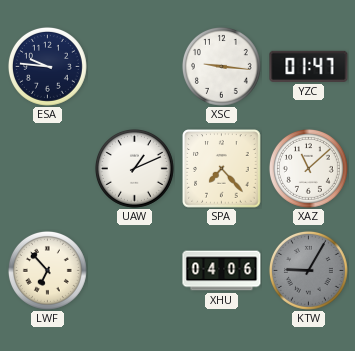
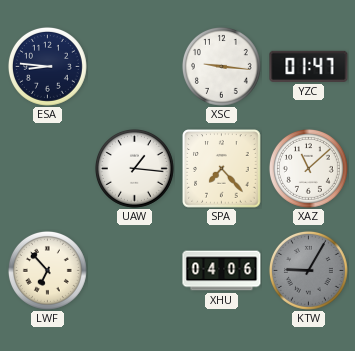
ESA: 9:46 -> 8:46
UAW: 1:11 -> 1:16
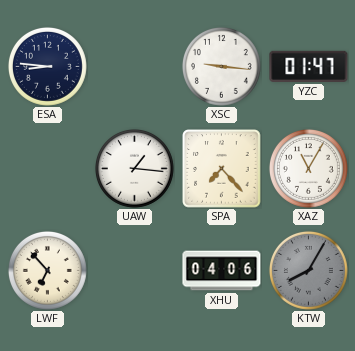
XAZ: 11:08 -> 11:05
KTW: 9:05 -> 8:05
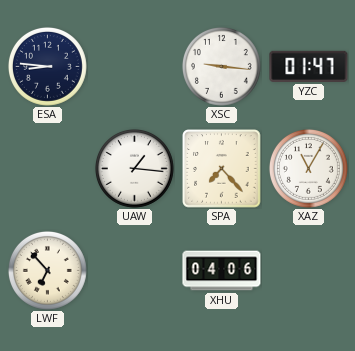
KTW: 8:05 -> none
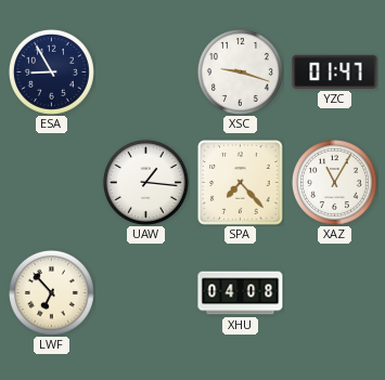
ESA: 8:46 -> 8:55
XSC: 9:16 -> 9:18
XHU: 04:06 -> 04:08
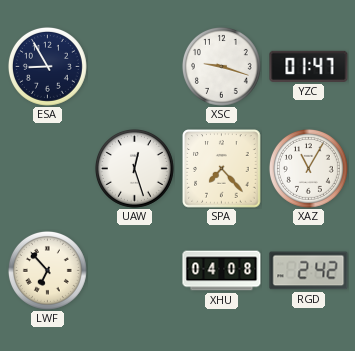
UAW: 1:16 -> 12:27
RGD: none -> 2:42
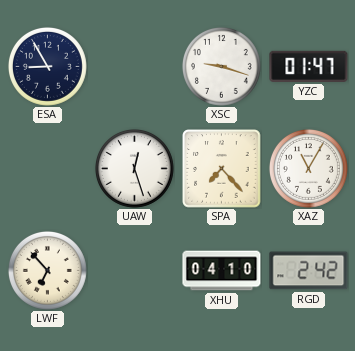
XHU: 04:08 -> 04:10
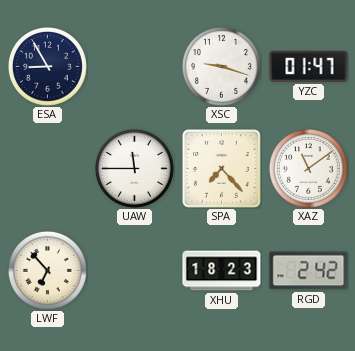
UAW: 12:27 -> 11:45
XAZ: 11:05 -> 11:09
XHU: 04:10 -> 18:23
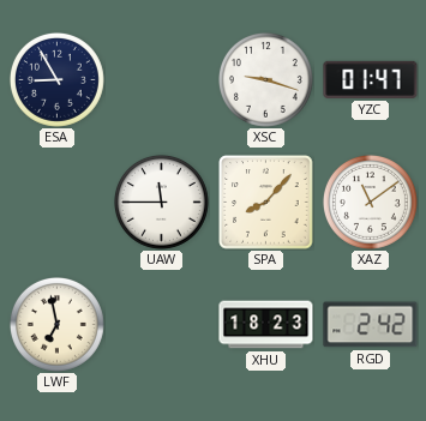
SPA: 7:23 -> 8:07
LWF: 6:53 -> 6:58
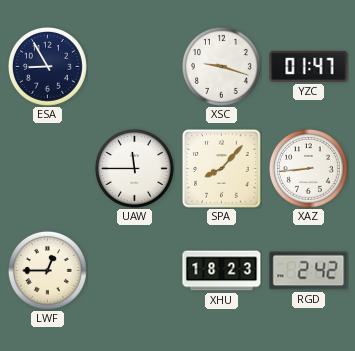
XAZ: 11:09 -> 8:44
LWF: 6:58 -> 12:45
